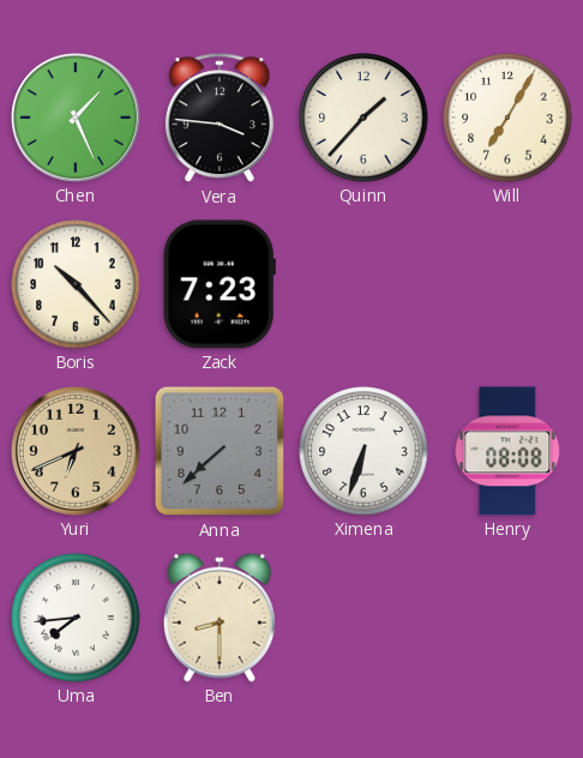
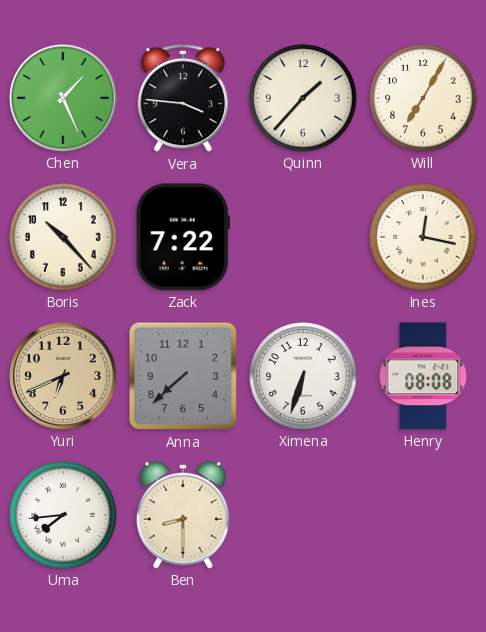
Zack: 7:23 -> 7:22
Ines: none -> 12:17
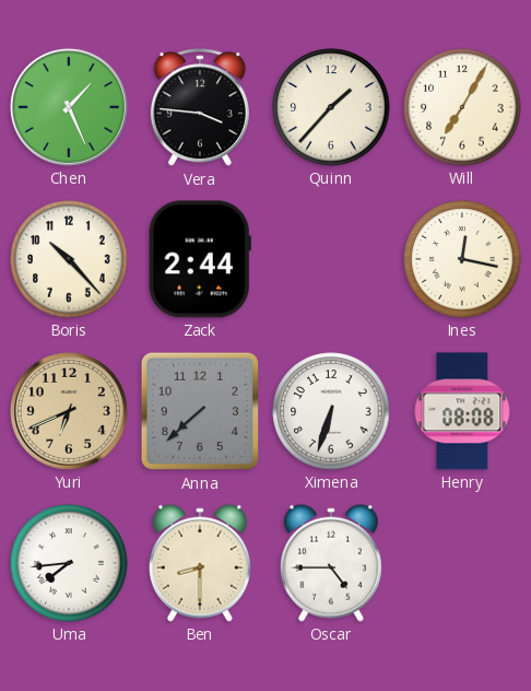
Zack: 7:22 -> 2:44
Oscar: none -> 4:45
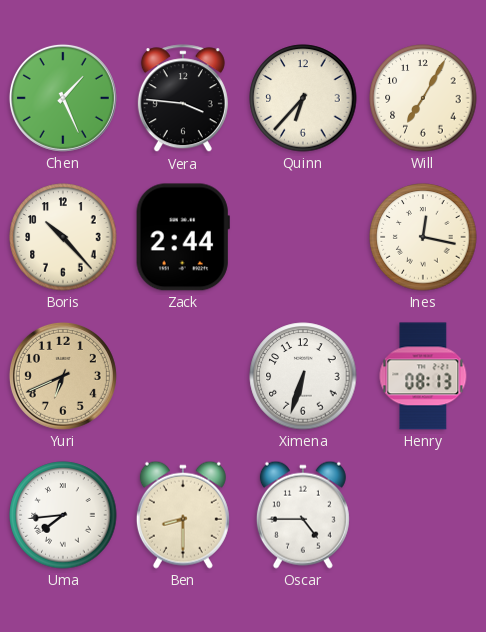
Quinn: 1:37 -> 6:37
Anna: 7:38 -> none
Henry: 08:08 -> 08:13
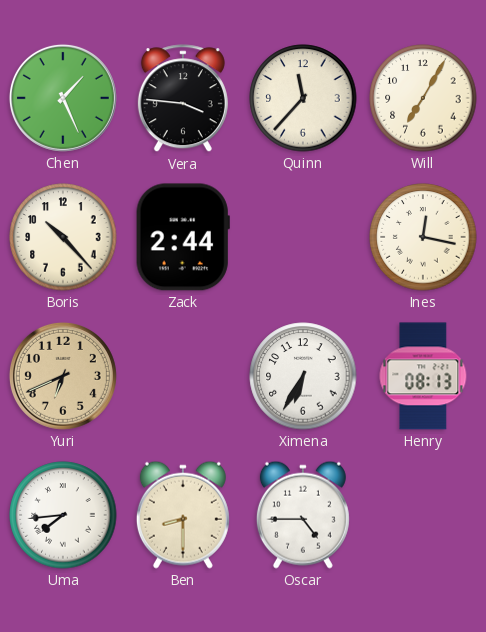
Quinn: 6:37 -> 11:37
Ximena: 6:33 -> 6:35
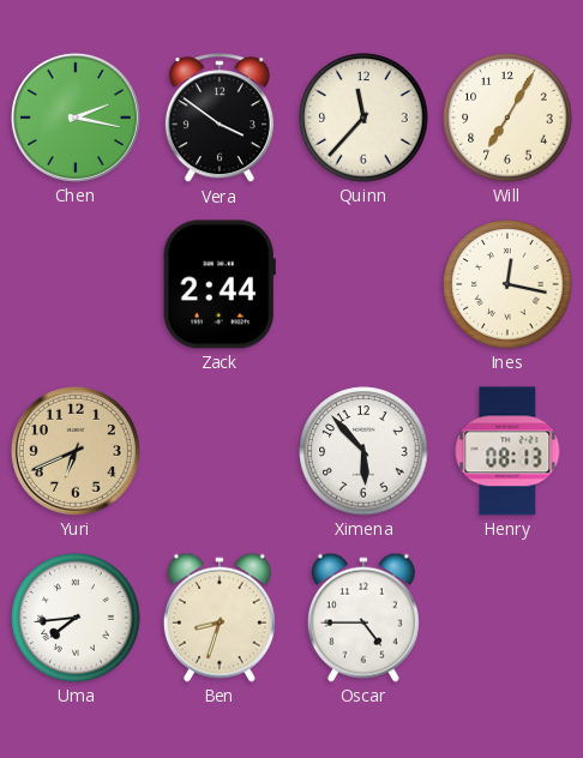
Chen: 1:26 -> 2:17
Vera: 3:46 -> 3:51
Boris: 10:23 -> none
Ximena: 6:35 -> 5:53
Ben: 8:30 -> 8:33
